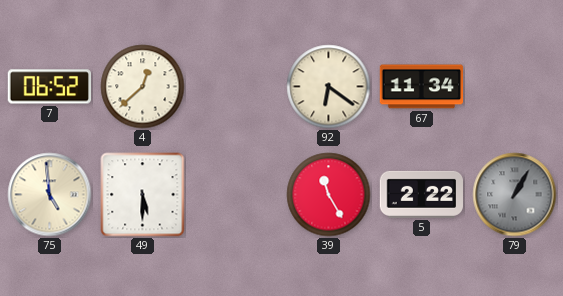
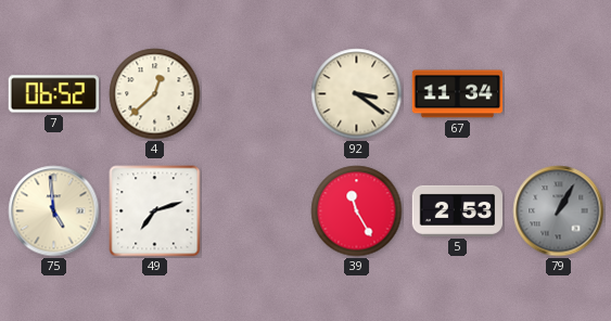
92: 6:21 -> 3:21
49: 5:30 -> 7:12
5: 2:22 -> 2:53
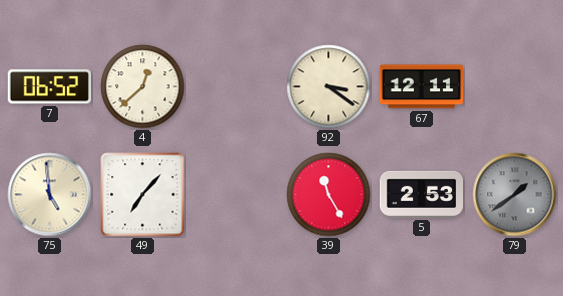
67: 11:34 -> 12:11
49: 7:12 -> 7:07
79: 1:05 -> 1:39
